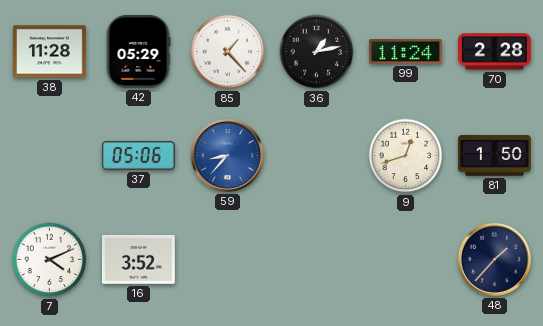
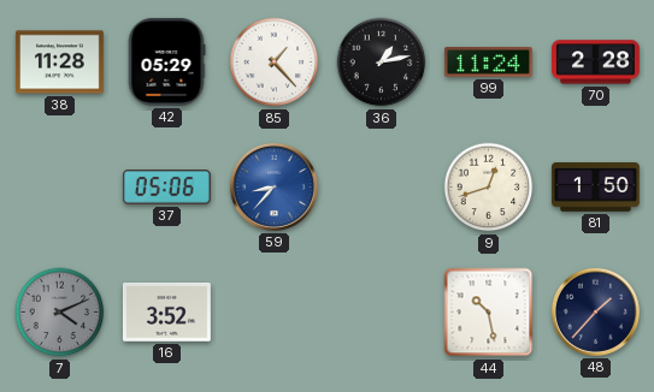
7 dial: white -> grey
44: none -> 10:28
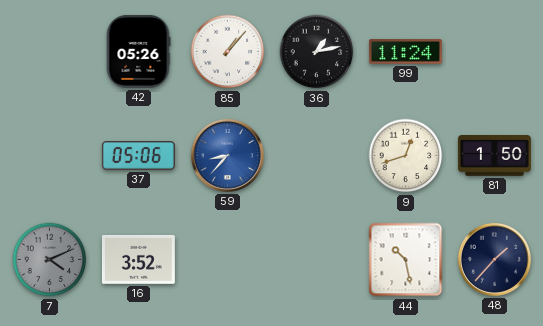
38: 11:28 -> none
42: 05:29 -> 05:26
85: 1:23 -> 1:07
70: 2:28 -> none
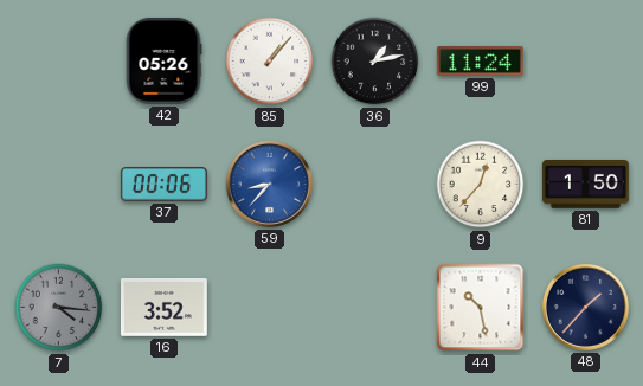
37: 05:06 -> 00:06
9: 12:42 -> 12:37
7: 4:11 -> 4:16
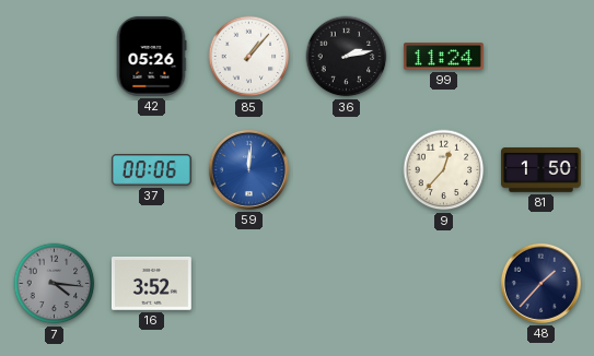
36: 1:13 -> 2:13
59: 8:37 -> 12:01
44: 10:28 -> none
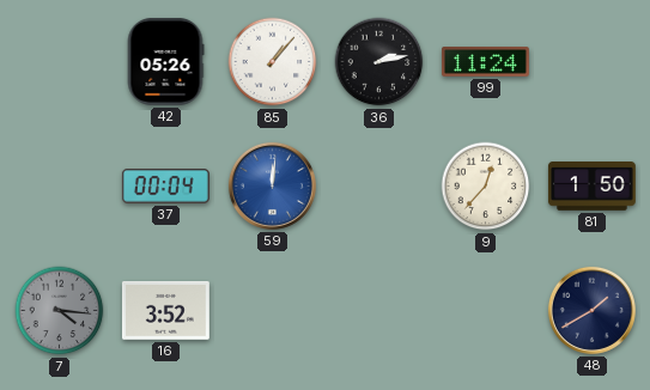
37: 00:06 -> 00:04
48: 1:37 -> 1:40
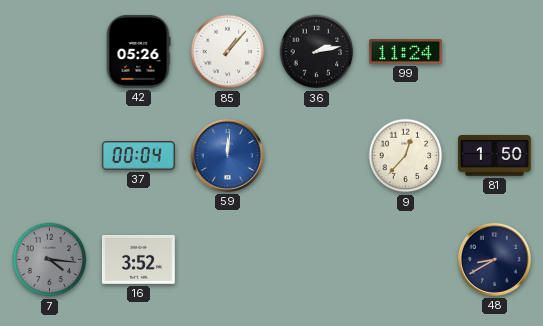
48: 1:40 -> 8:40
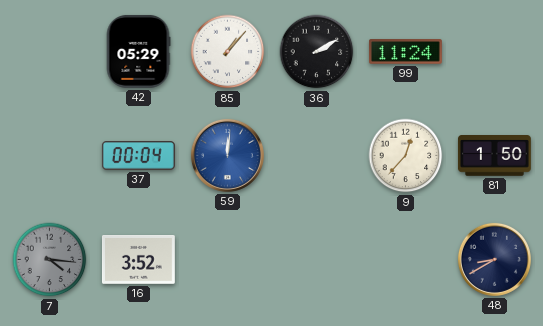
42: 05:26 -> 05:29
36: 2:13 -> 2:10
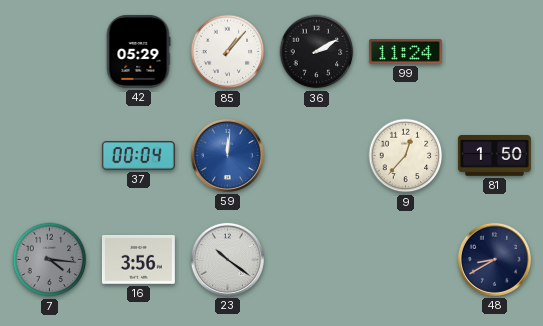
16: 3:52 -> 3:56
23: none -> 10:21
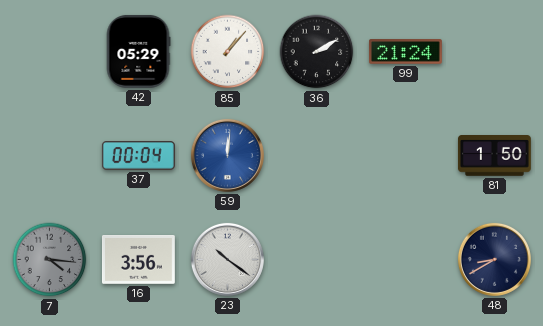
99: 11:24 -> 21:24
9: 12:37 -> none
